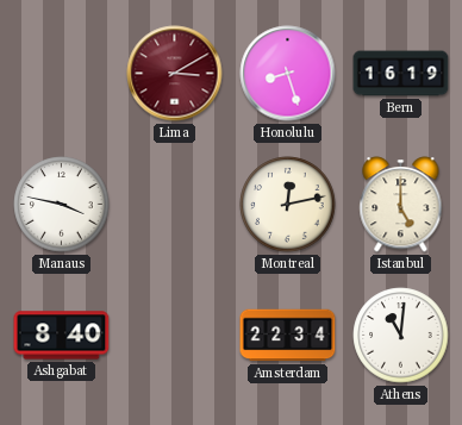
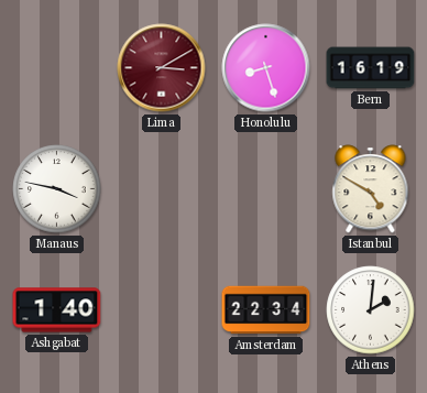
Montreal: 12:13 -> none
Istanbul: 5:00 -> 4:50
Ashgabat: 8:40 -> 1:40
Athens: 11:01 -> 2:01
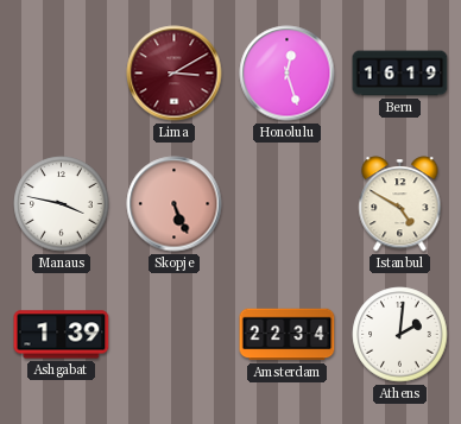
Honolulu: 8:27 -> 12:27
Skopje: none -> 5:26
Ashgabat: 1:40 -> 1:39
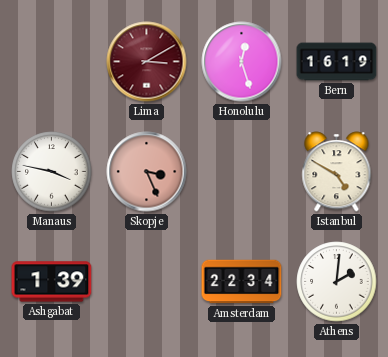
Skopje: 5:26 -> 3:26
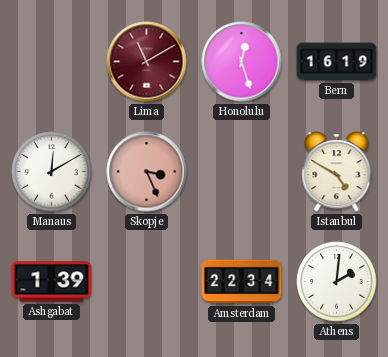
Lima: 3:10 -> 11:10
Manaus: 3:47 -> 12:10
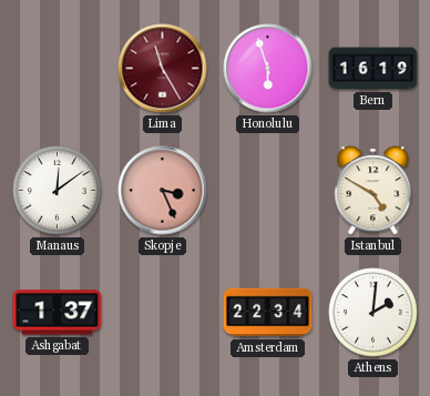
Lima: 11:10 -> 11:25
Honolulu: 12:27 -> 5:57
Manaus: 12:10 -> 12:09
Ashgabat: 1:39 -> 1:37
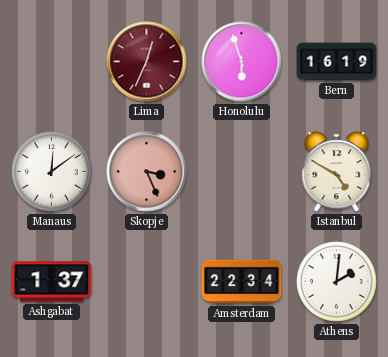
Lima: 11:25 -> 12:34
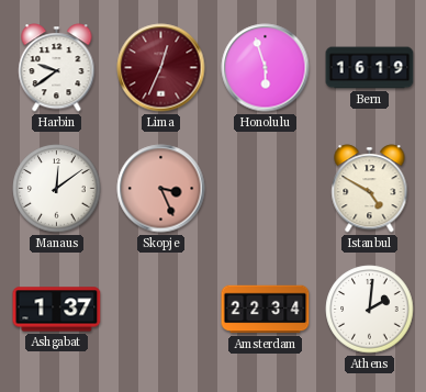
Harbin: none -> 9:39
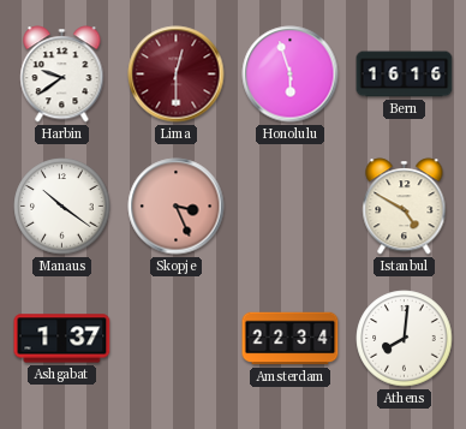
Lima: 12:34 -> 12:30
Bern: 16:19 -> 16:16
Manaus: 12:09 -> 10:21
Athens: 2:01 -> 8:01
